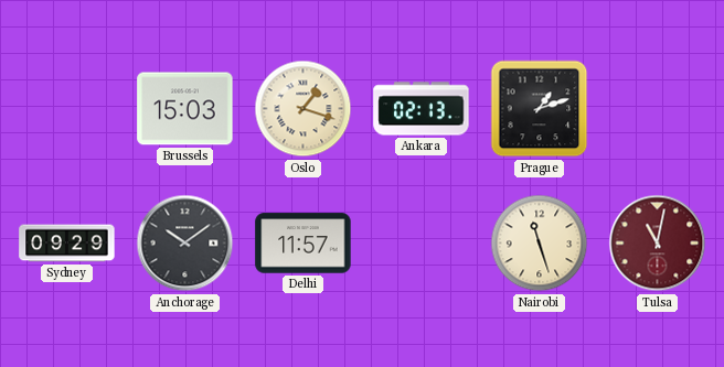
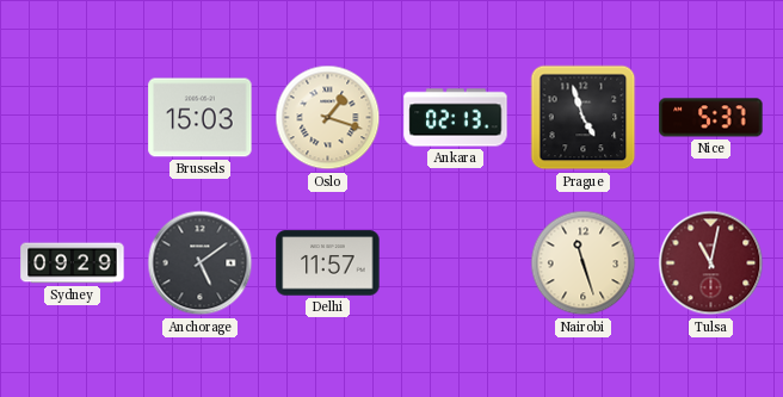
Prague: 1:12 -> 4:57
Nice: none -> 5:37
Anchorage: 10:09 -> 5:09
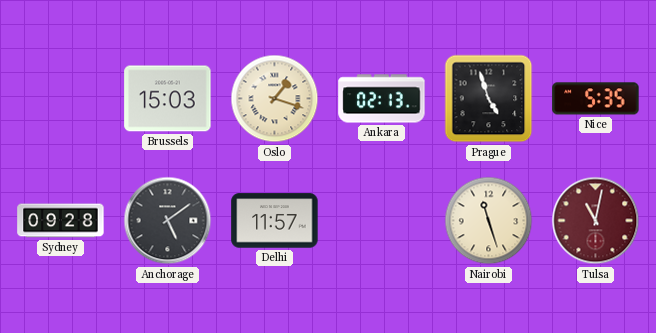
Nice: 5:37 -> 5:35
Sydney: 09:29 -> 09:28
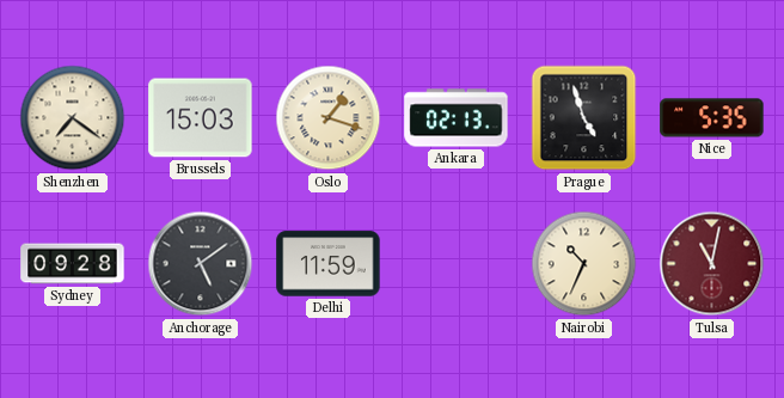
Shenzhen: none -> 7:21
Delhi: 11:57 -> 11:59
Nairobi: 11:27 -> 10:34
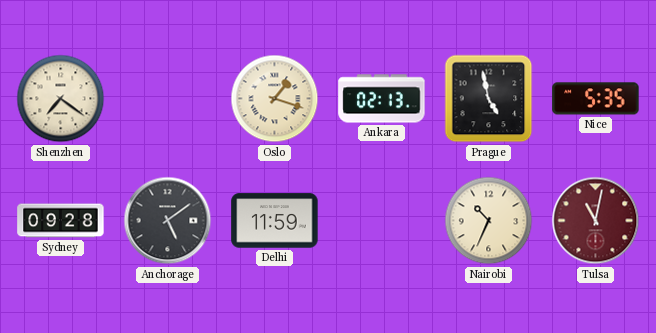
Brussels: 15:03 -> none
Prague: 4:57 -> 4:58
